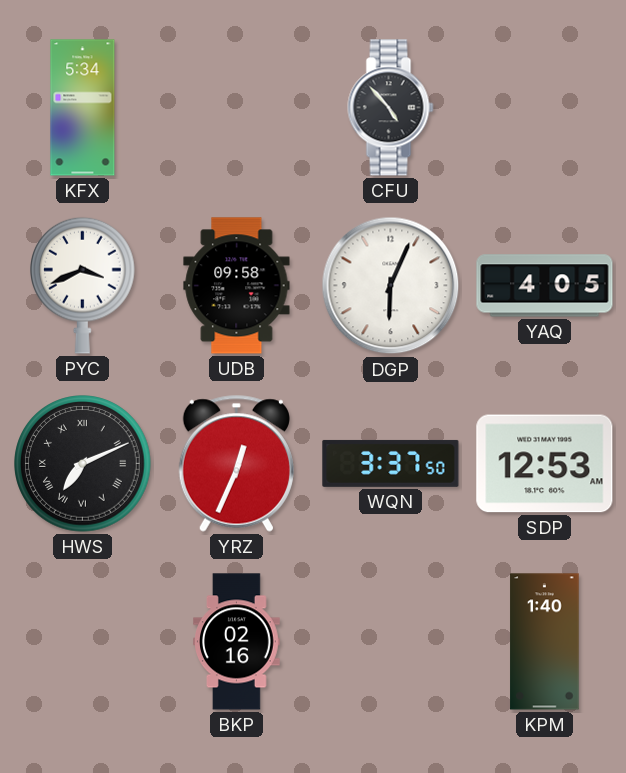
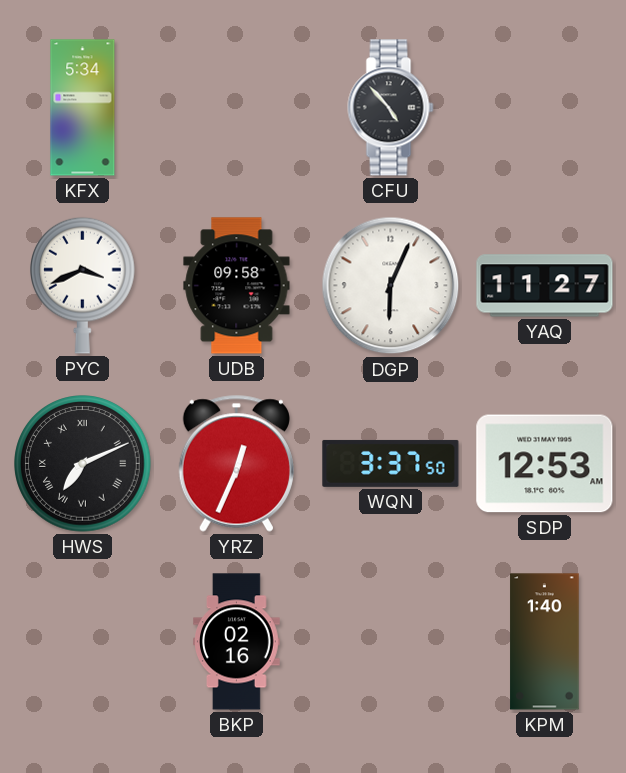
YAQ: 4:05 -> 11:27
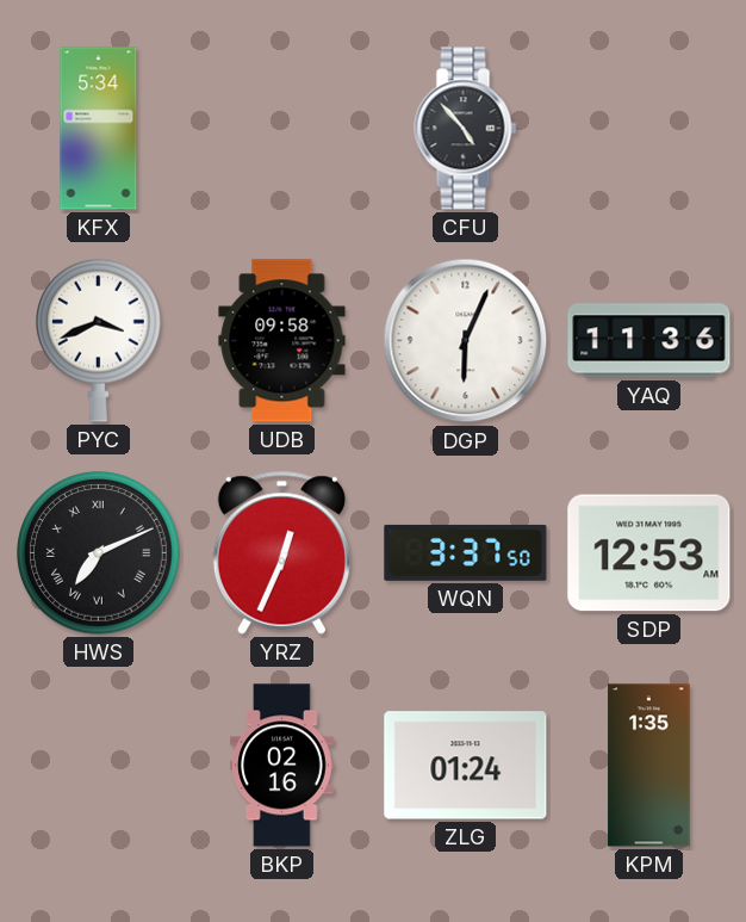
YAQ: 11:27 -> 11:36
ZLG: none -> 01:24
KPM: 1:40 -> 1:35
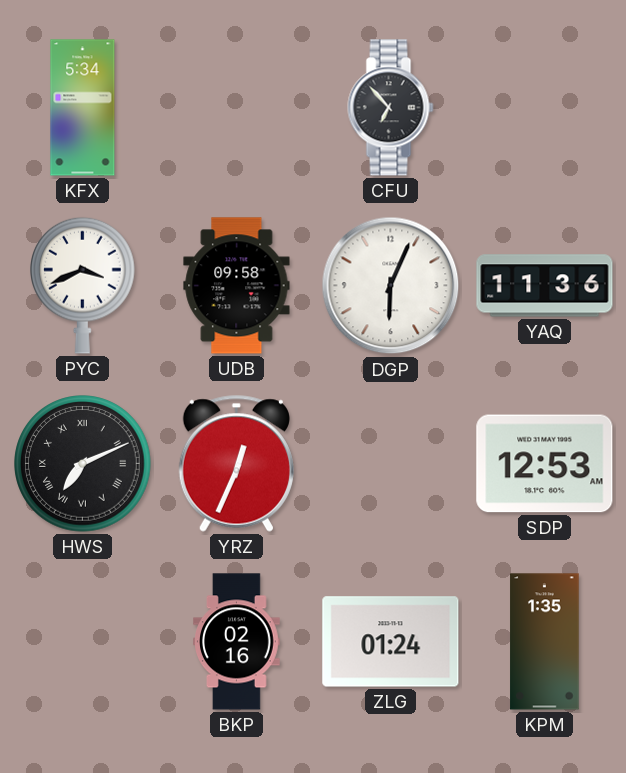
CFU: 4:53 -> 6:53
WQN: 3:37 -> none
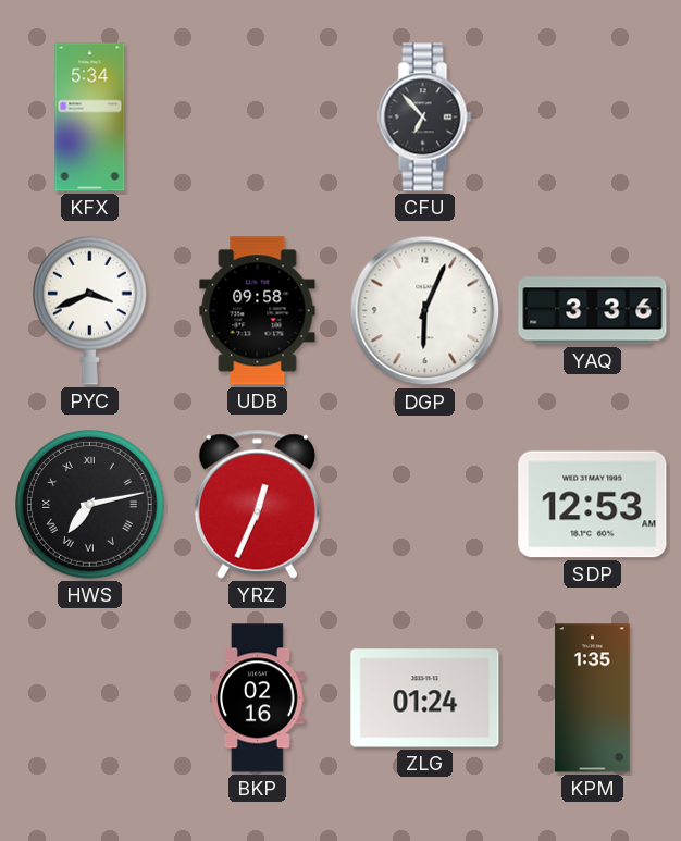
YAQ: 11:36 -> 3:36
HWS: 7:11 -> 7:13
